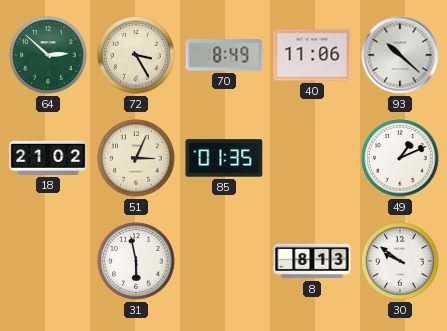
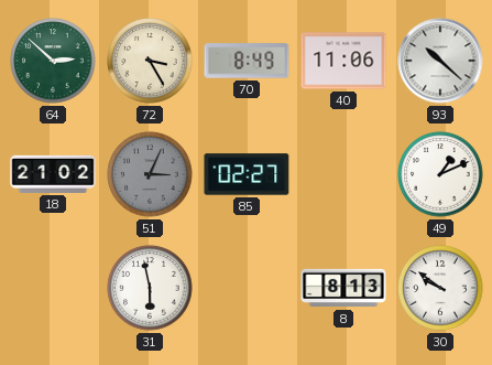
51 dial: cream -> grey
85: 01:35 -> 02:27
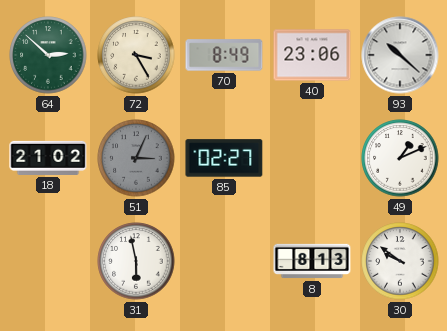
40: 11:06 -> 23:06
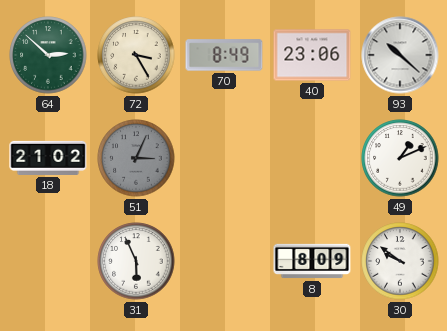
85: 02:27 -> none
31: 5:58 -> 5:56
8: 8:13 -> 8:09
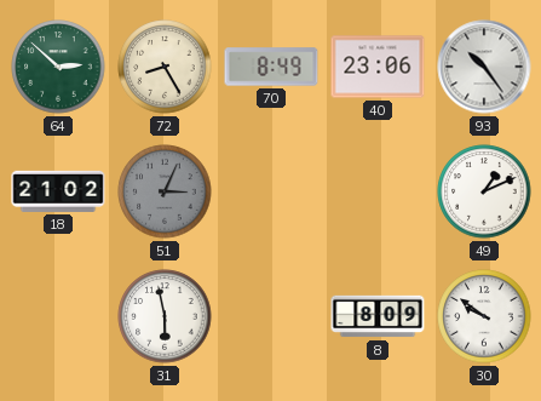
72: 3:25 -> 8:25
93: 10:22 -> 10:24
31: 5:56 -> 5:58
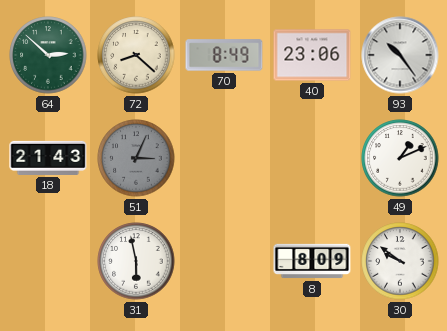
72: 8:25 -> 8:22
18: 21:02 -> 21:43
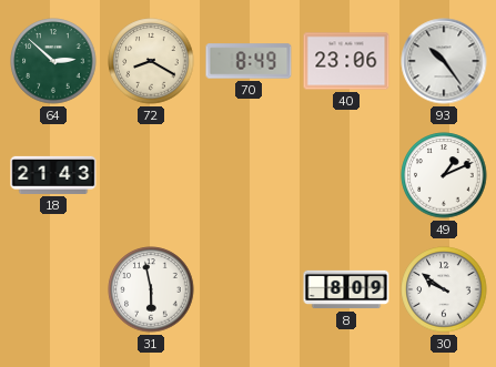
72: 8:22 -> 8:20
51: 3:04 -> none
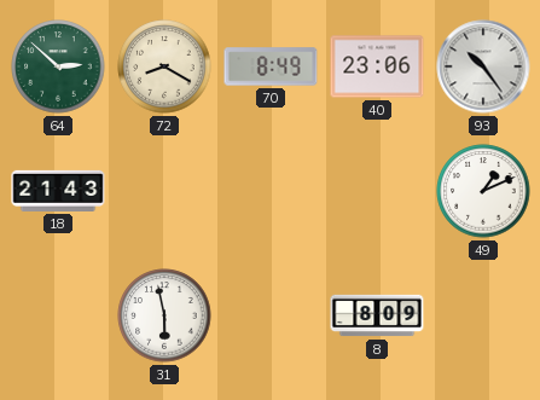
30: 9:51 -> none
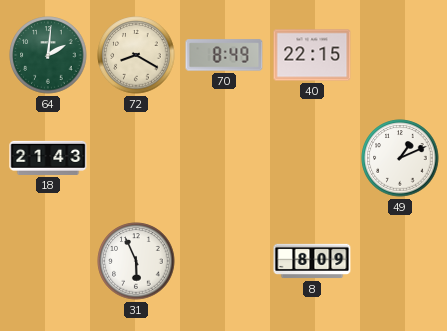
64: 2:52 -> 2:01
40: 23:06 -> 22:15
93: 10:24 -> none
31: 5:58 -> 5:56
